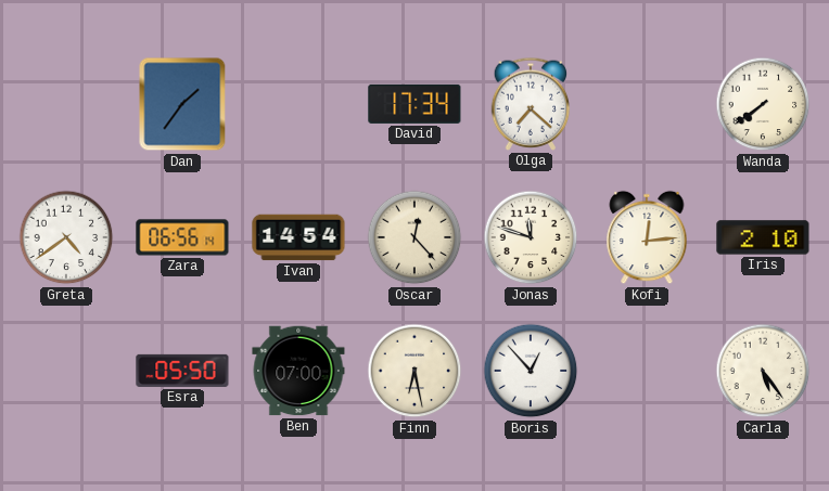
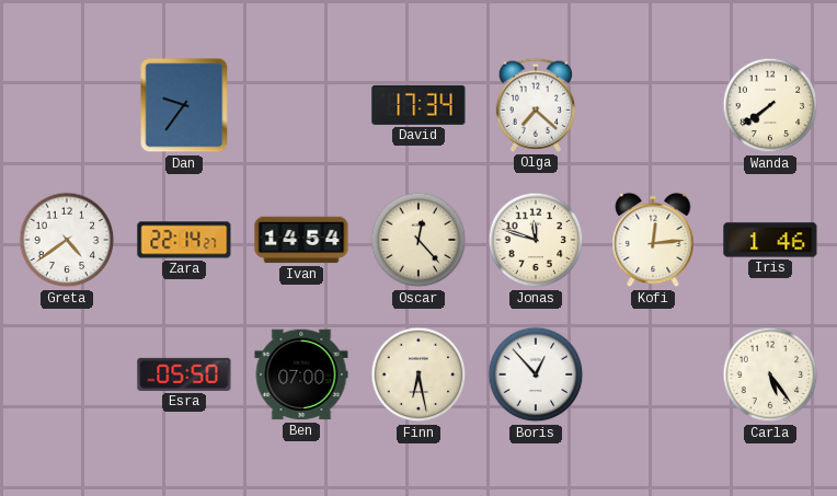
Dan: 1:36 -> 9:36
Zara: 06:56 -> 22:14
Iris: 2:10 -> 1:46
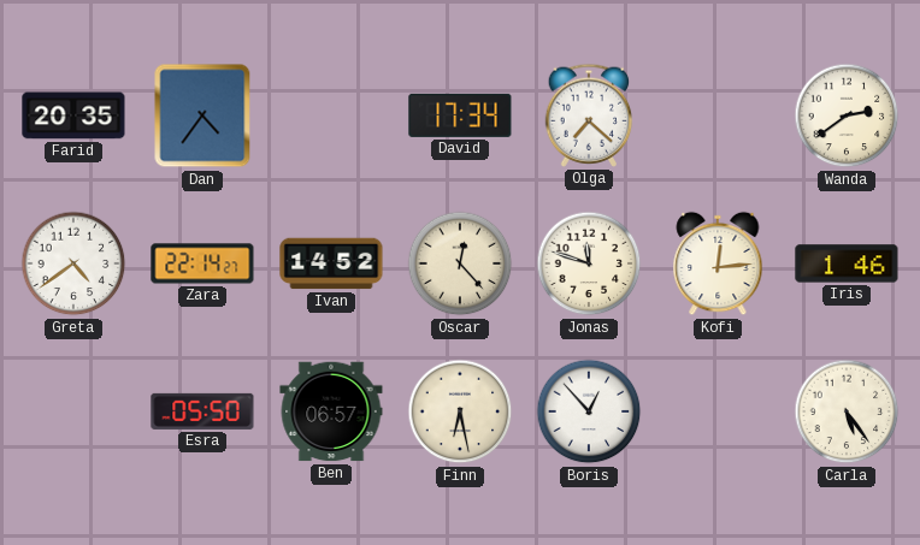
Farid: none -> 20:35
Dan: 9:36 -> 4:36
Wanda: 7:39 -> 2:39
Ivan: 14:54 -> 14:52
Ben: 07:00 -> 06:57
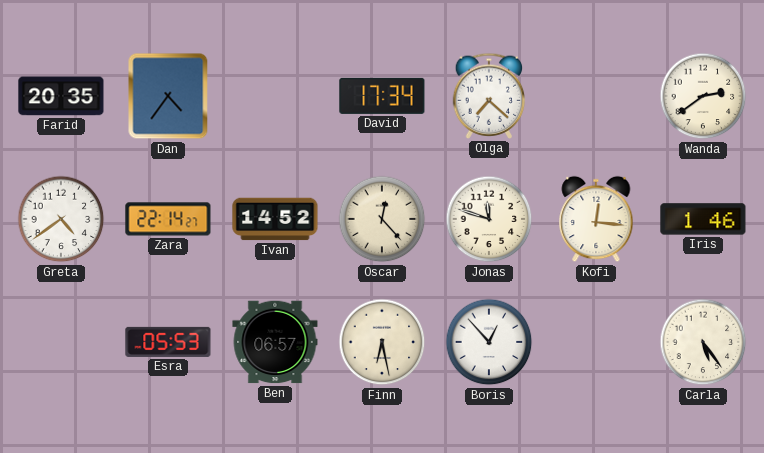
Kofi: 12:14 -> 12:16
Esra: 05:50 -> 05:53
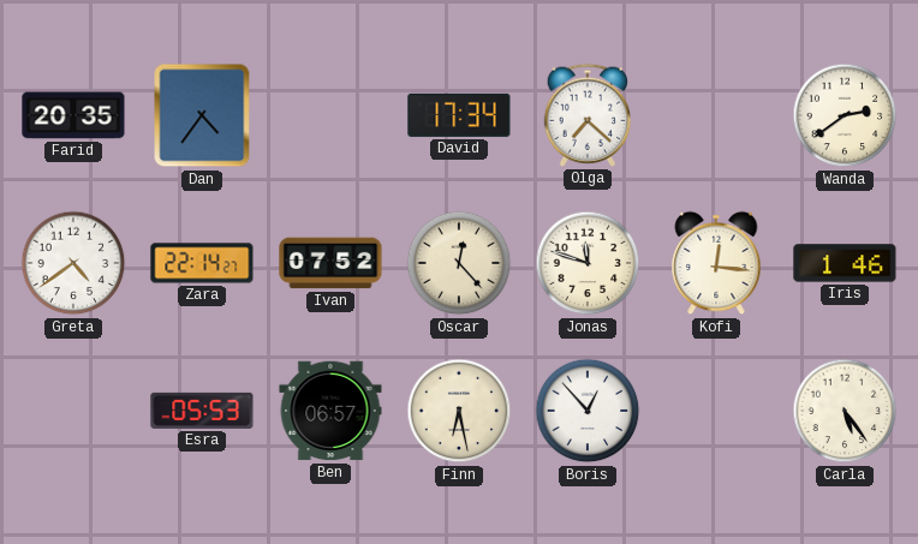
Ivan: 14:52 -> 07:52
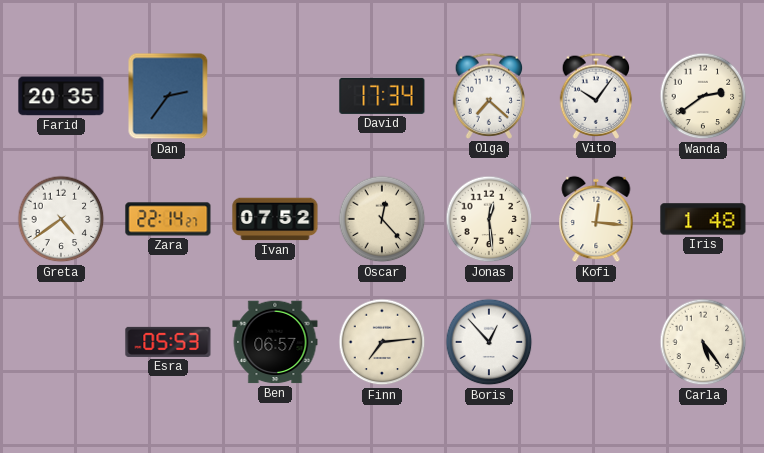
Dan: 4:36 -> 2:36
Vito: none -> 10:06
Jonas: 11:48 -> 12:29
Iris: 1:46 -> 1:48
Finn: 6:28 -> 7:14
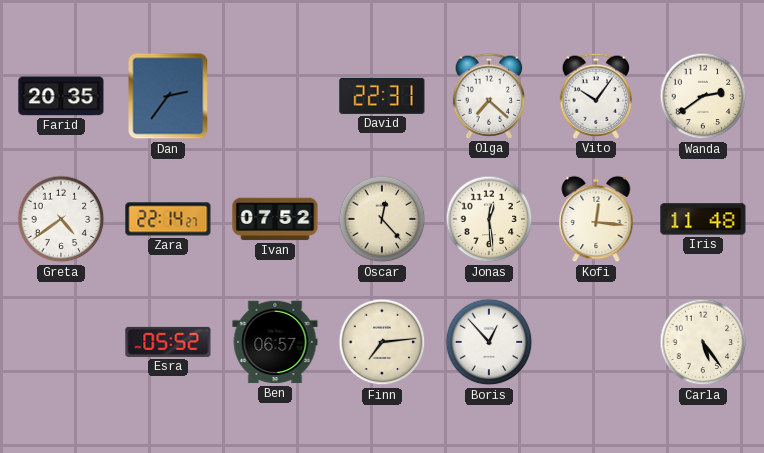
David: 17:34 -> 22:31
Iris: 1:48 -> 11:48
Esra: 05:53 -> 05:52
